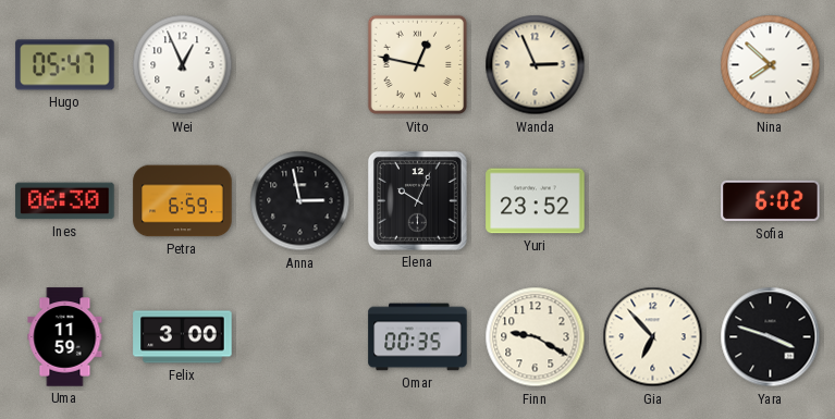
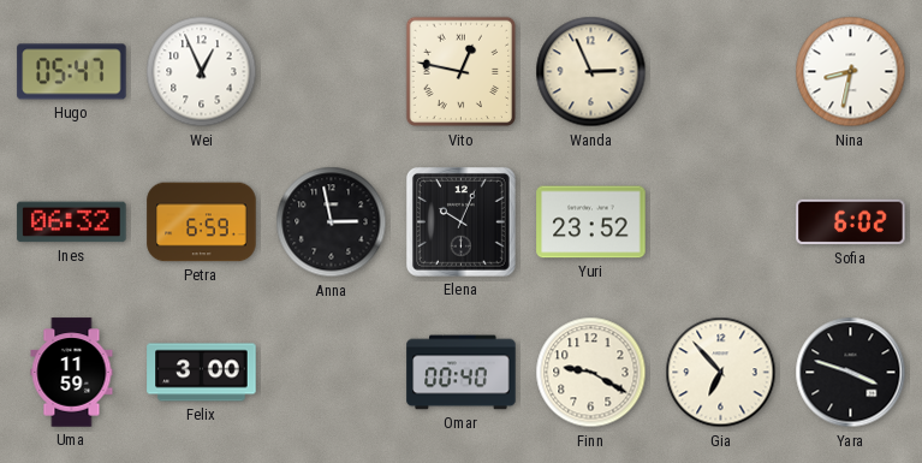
Nina: 7:52 -> 8:32
Ines: 06:30 -> 06:32
Omar: 00:35 -> 00:40
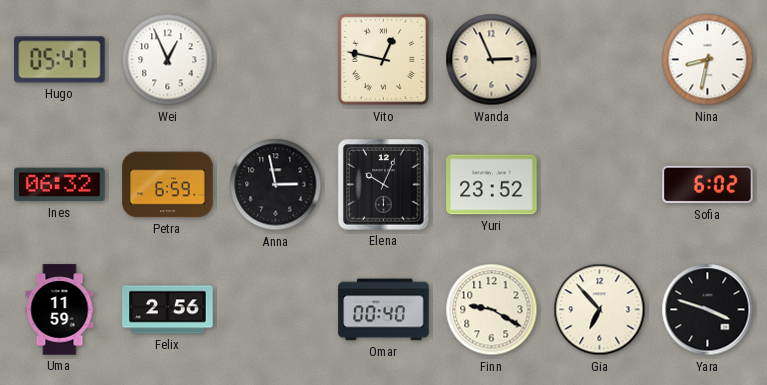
Felix: 3:00 -> 2:56
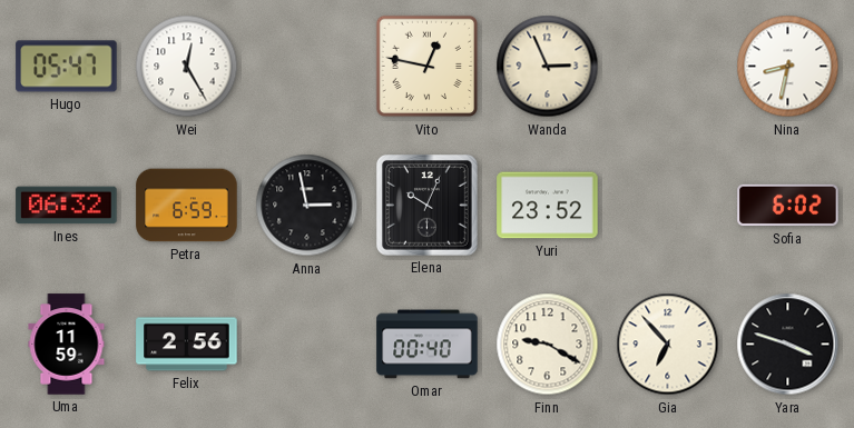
Wei: 12:56 -> 12:25
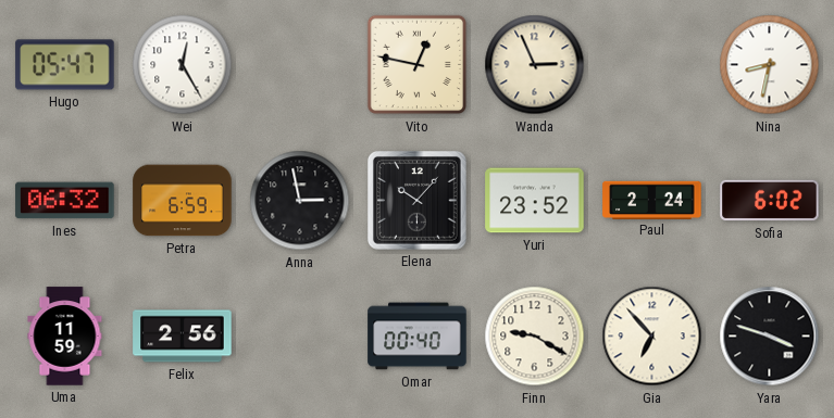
Elena: 10:04 -> 10:07
Paul: none -> 2:24
